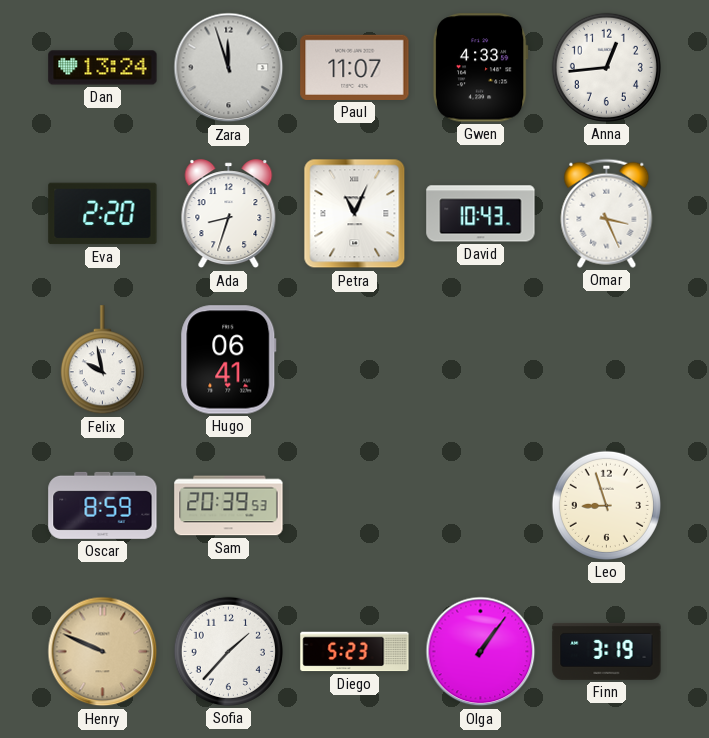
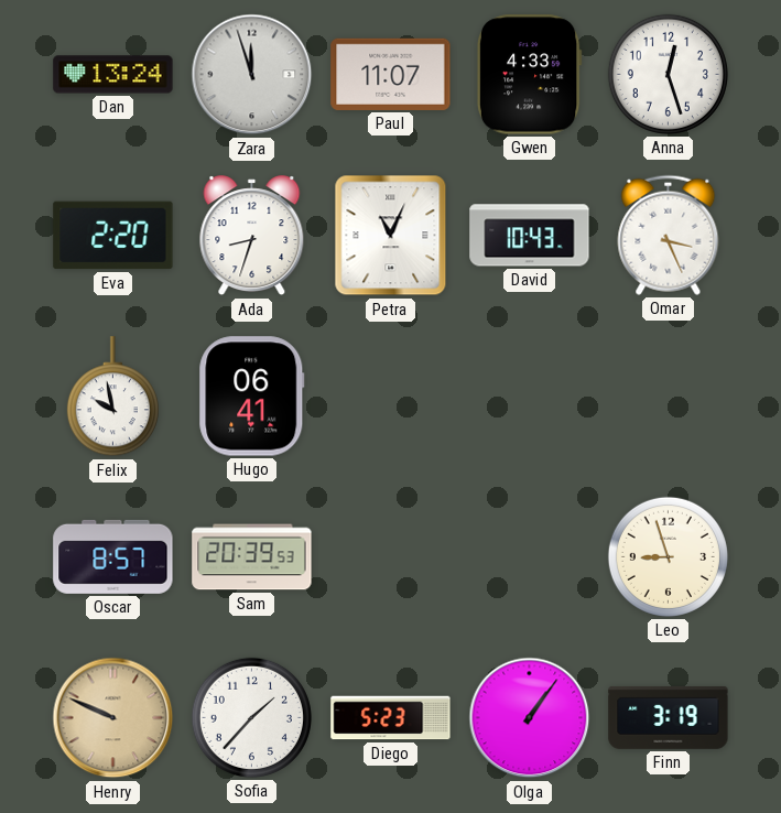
Anna: 12:44 -> 12:27
Oscar: 8:59 -> 8:57
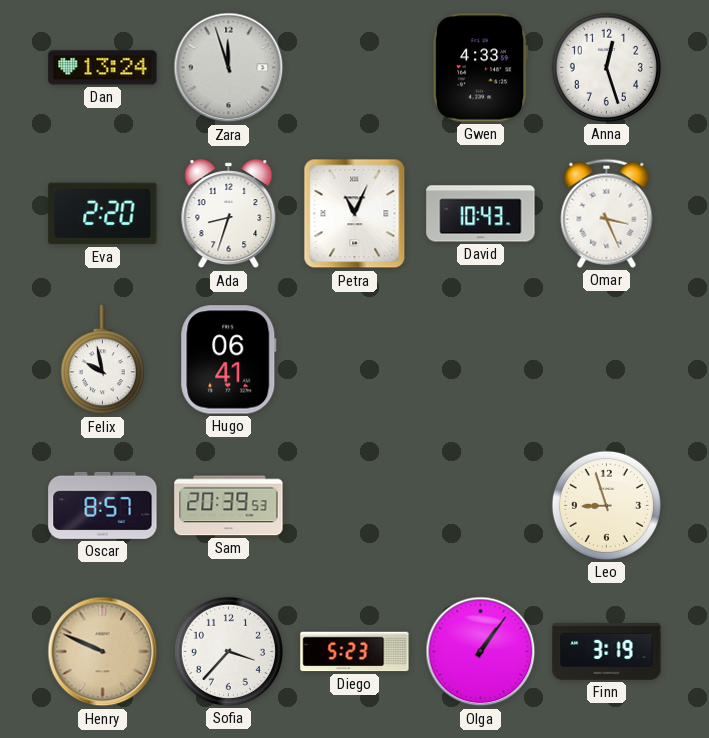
Paul: 11:07 -> none
Sofia: 1:37 -> 3:37
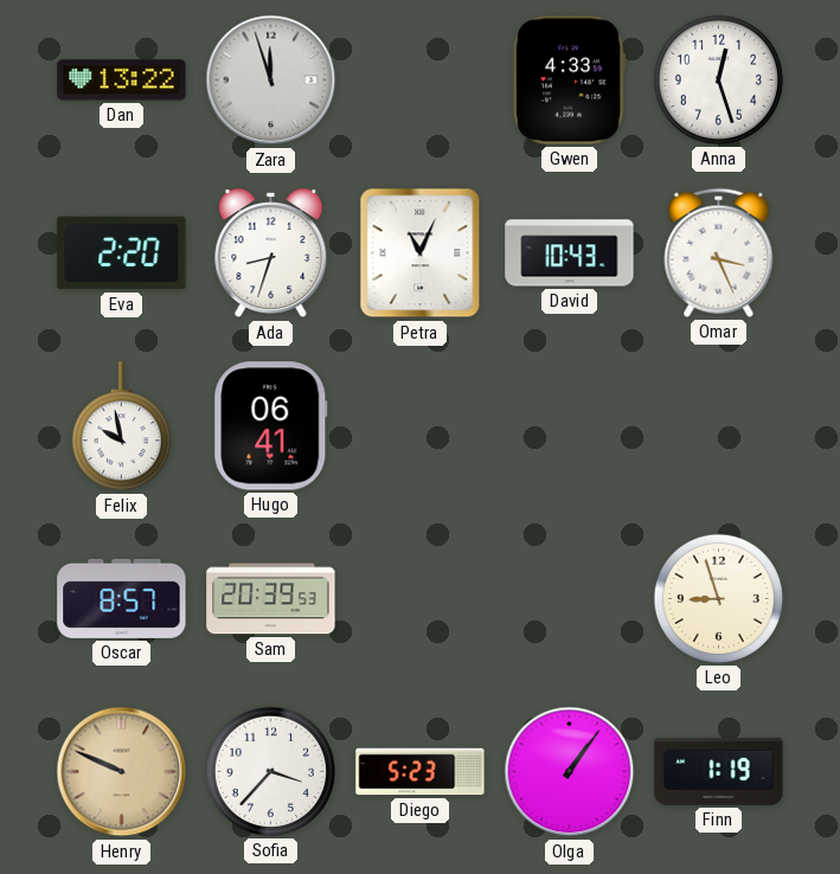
Dan: 13:24 -> 13:22
Finn: 3:19 -> 1:19
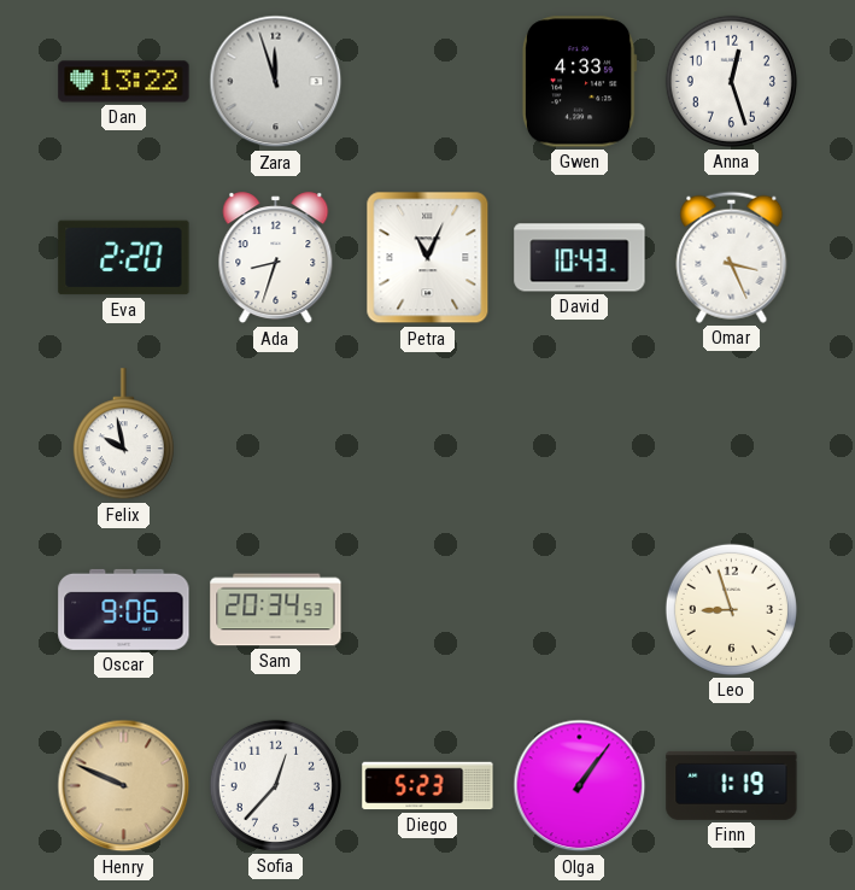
Hugo: 06:41 -> none
Oscar: 8:57 -> 9:06
Sam: 20:39 -> 20:34
Sofia: 3:37 -> 12:37
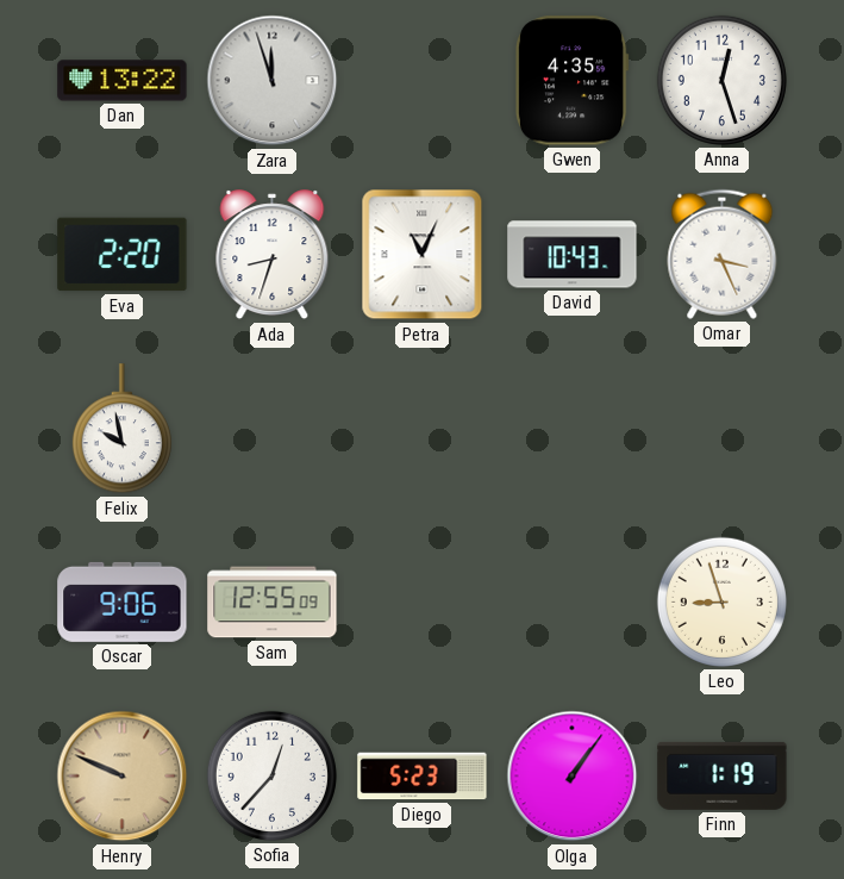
Gwen: 4:33 -> 4:35
Sam: 20:34 -> 12:55
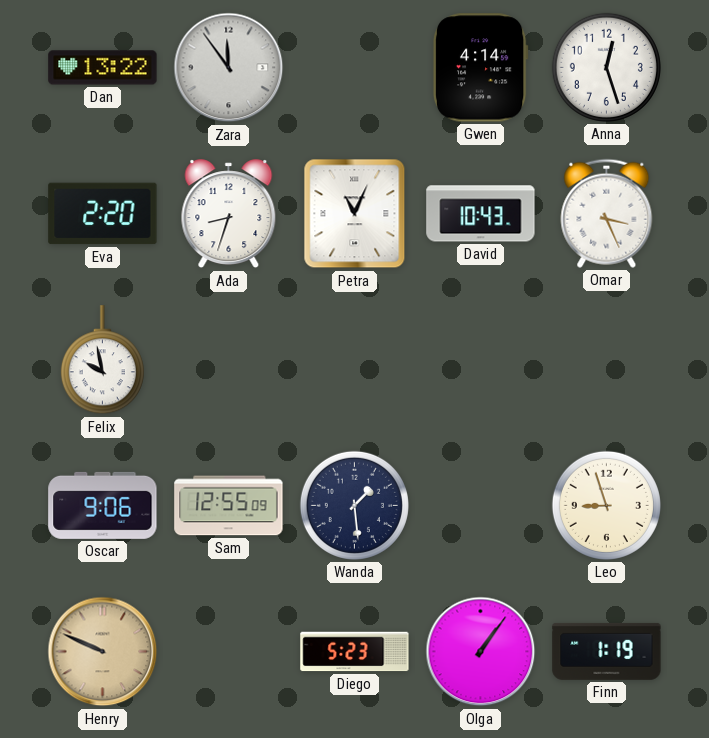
Zara: 11:57 -> 11:54
Gwen: 4:35 -> 4:14
Wanda: none -> 1:29
Sofia: 12:37 -> none
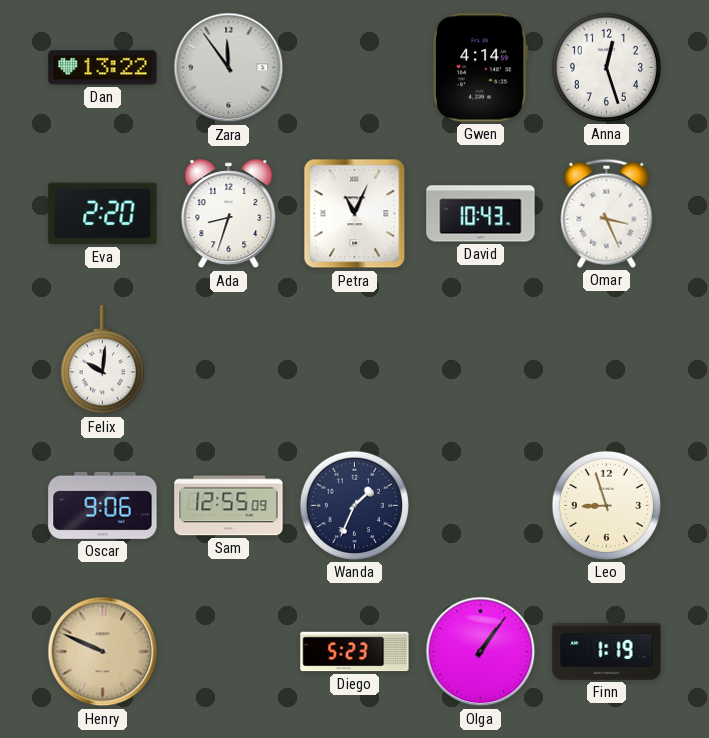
Felix: 9:58 -> 10:01
Wanda: 1:29 -> 1:34
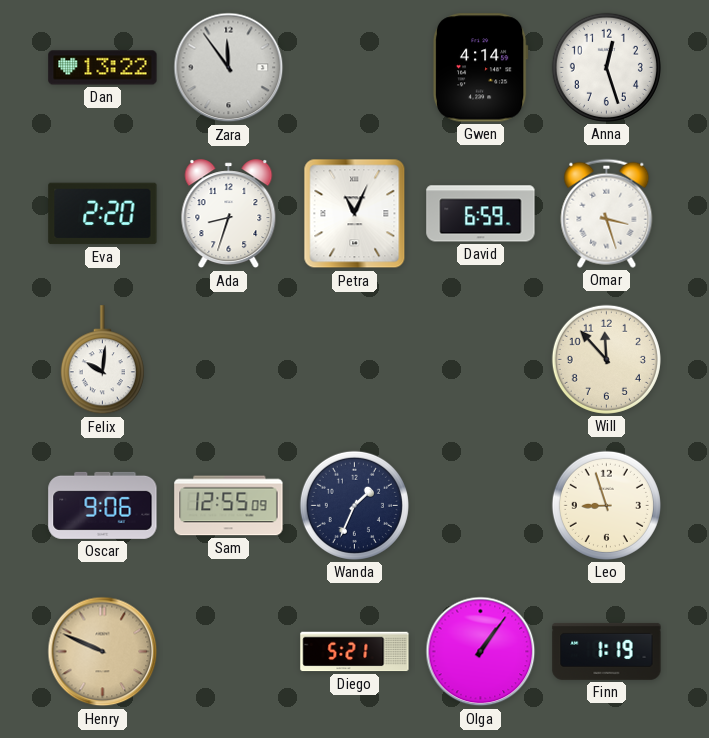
David: 10:43 -> 6:59
Omar: 3:26 -> 3:27
Will: none -> 11:53
Diego: 5:23 -> 5:21
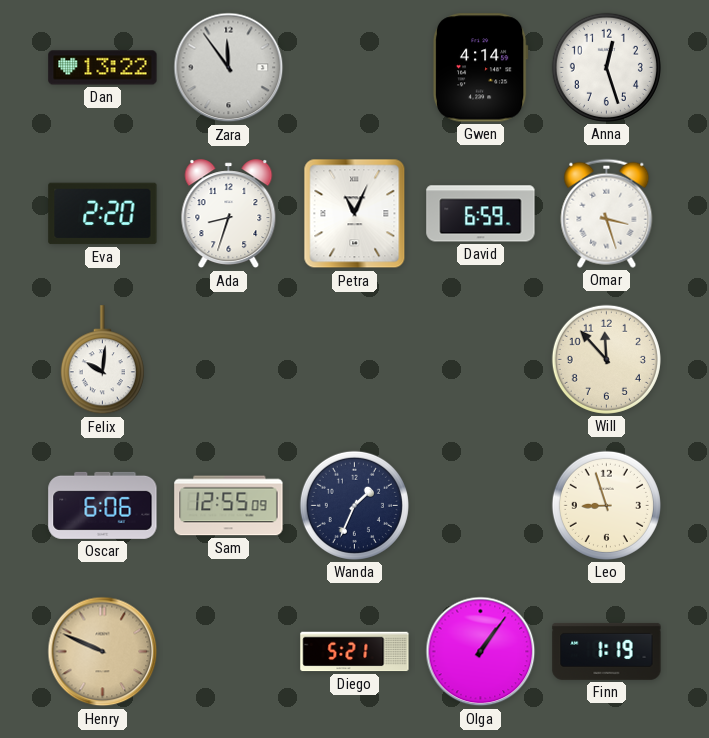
Oscar: 9:06 -> 6:06
